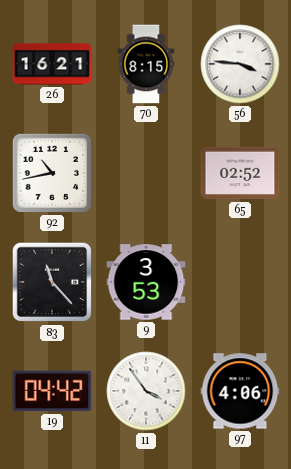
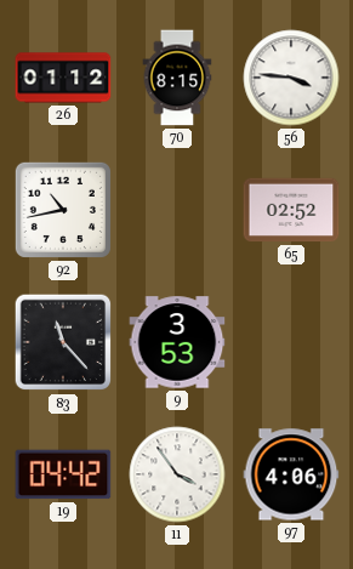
26: 16:21 -> 01:12
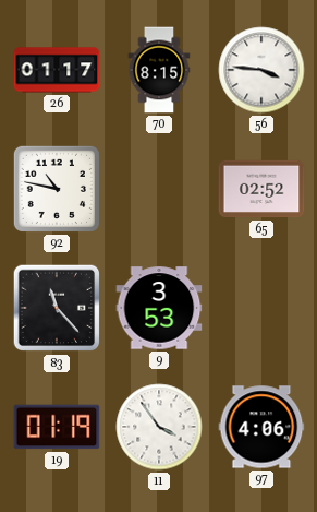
26: 01:12 -> 01:17
92: 10:43 -> 10:47
19: 04:42 -> 01:19
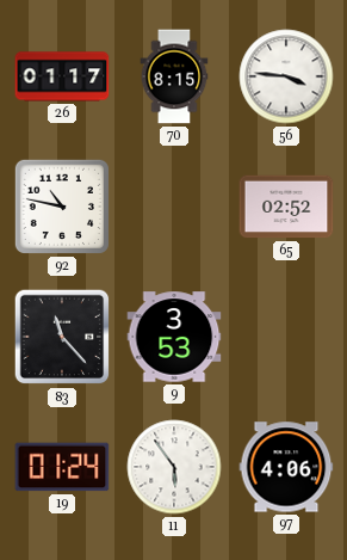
19: 01:19 -> 01:24
11: 3:54 -> 5:54
